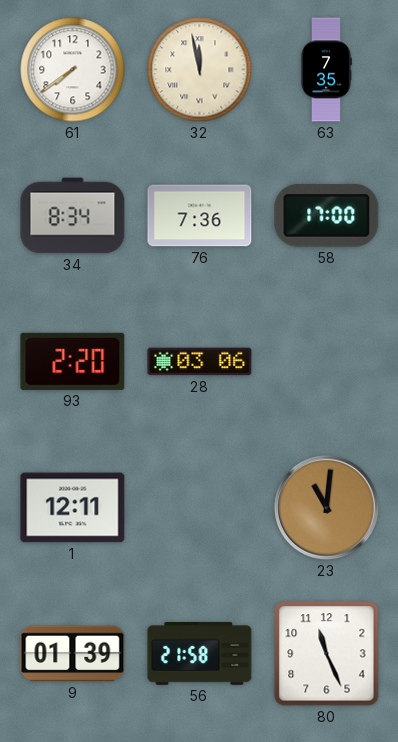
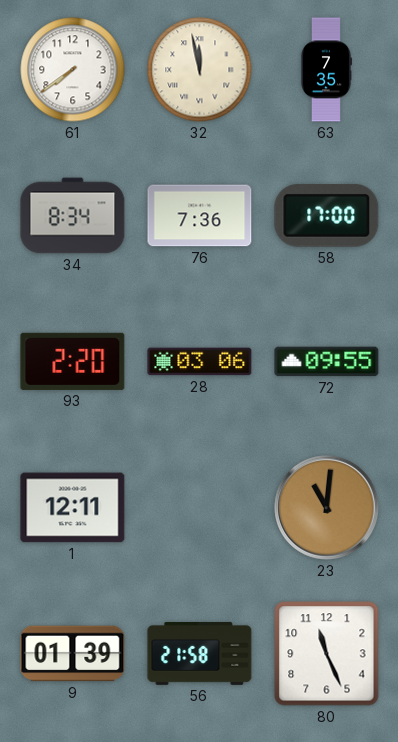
72: none -> 09:55
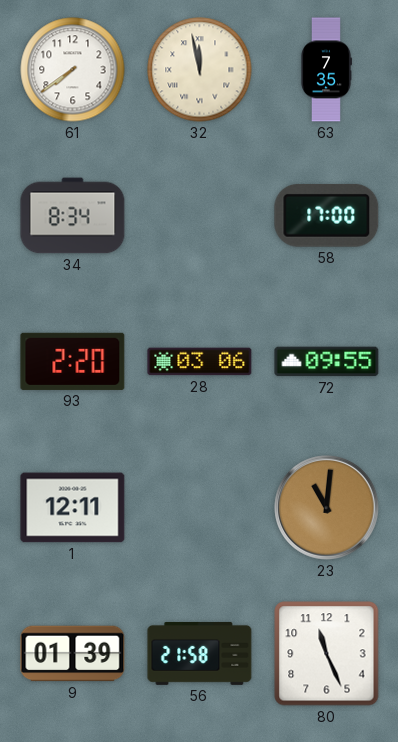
76: 7:36 -> none
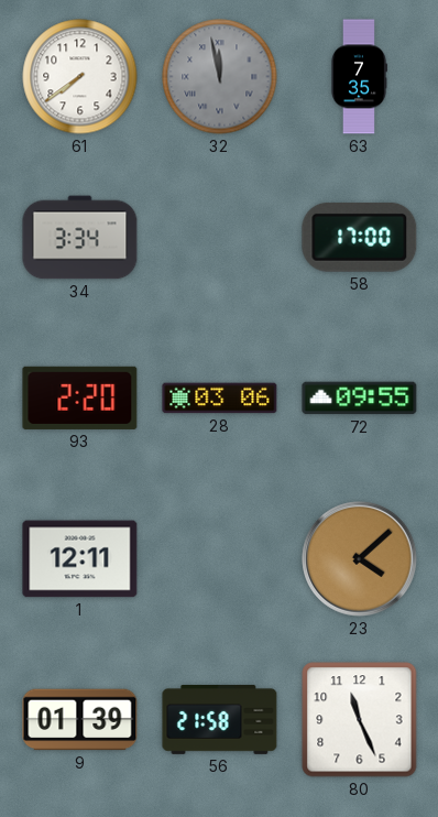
32 dial: cream -> grey
34: 8:34 -> 3:34
23: 11:01 -> 4:08
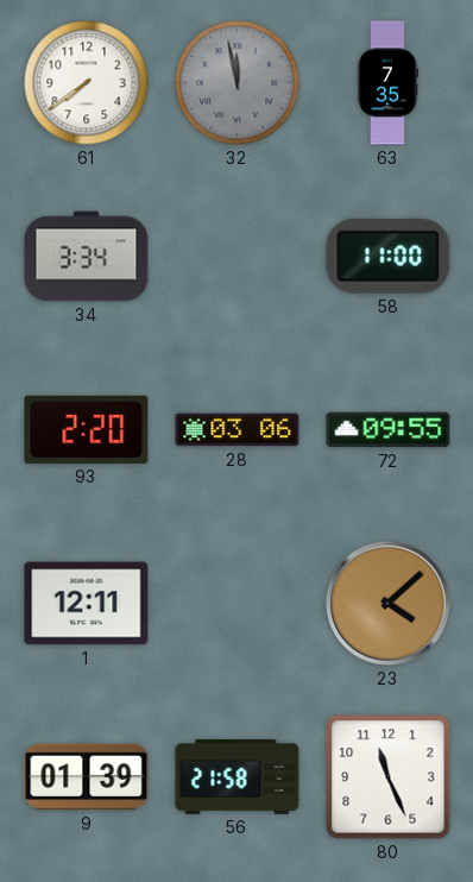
58: 17:00 -> 11:00
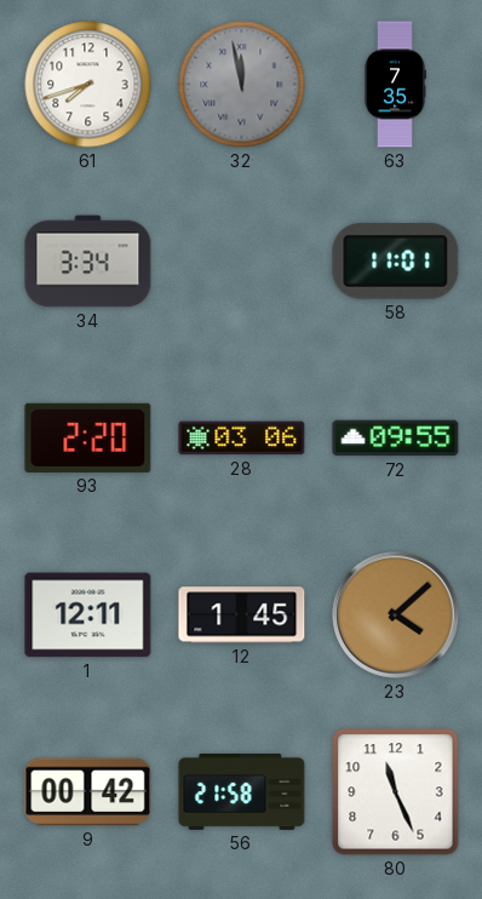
61: 7:39 -> 7:42
58: 11:00 -> 11:01
12: none -> 1:45
9: 01:39 -> 00:42
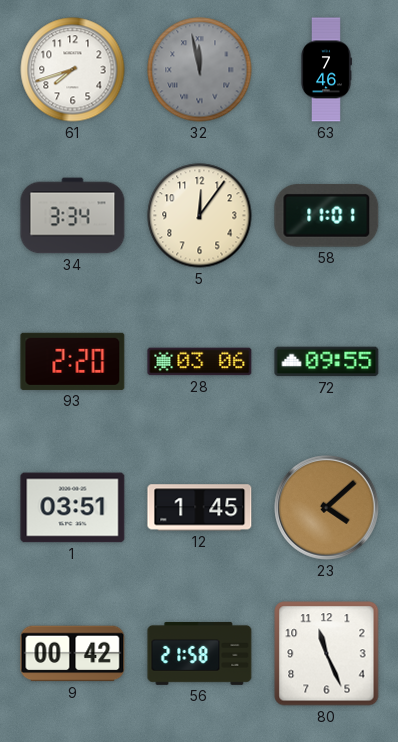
63: 7:35 -> 7:46
5: none -> 12:06
1: 12:11 -> 03:51
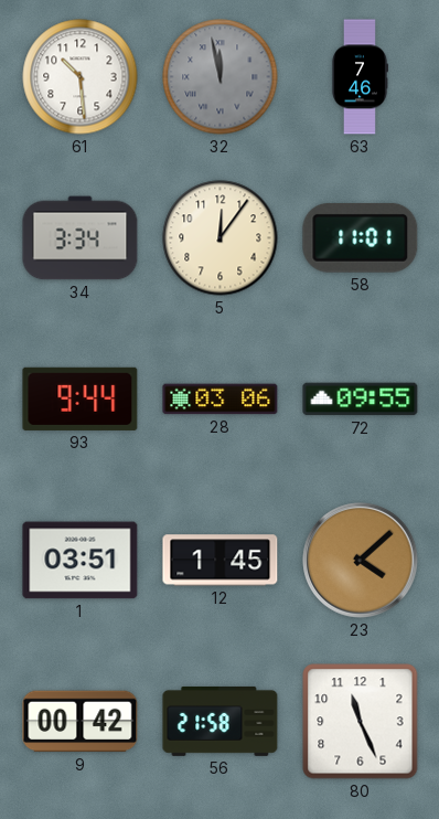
61: 7:42 -> 10:29
93: 2:20 -> 9:44
